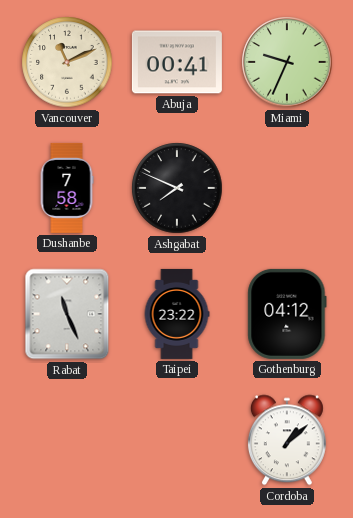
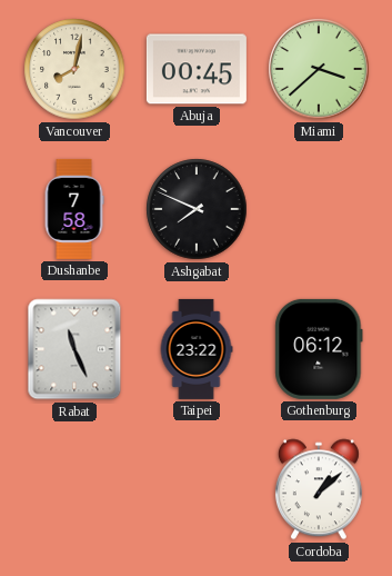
Vancouver: 11:11 -> 8:02
Abuja: 00:41 -> 00:45
Miami: 9:34 -> 3:38
Gothenburg: 04:12 -> 06:12
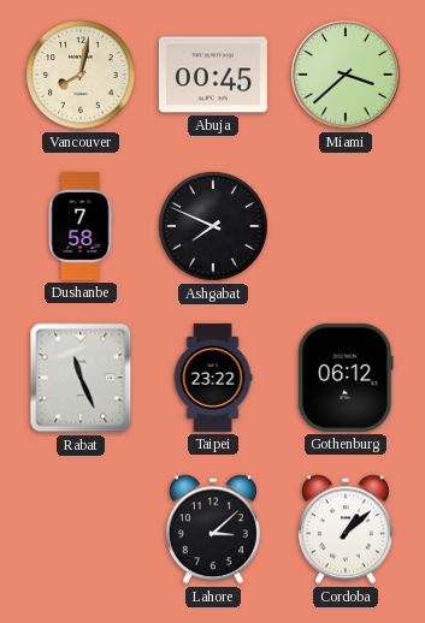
Lahore: none -> 3:08
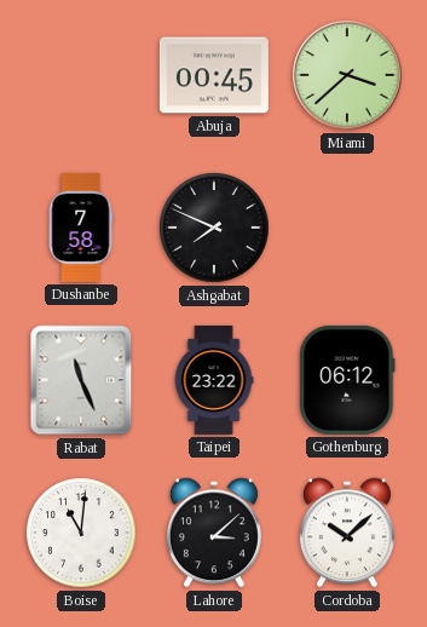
Vancouver: 8:02 -> none
Boise: none -> 11:01
Cordoba: 1:08 -> 10:08
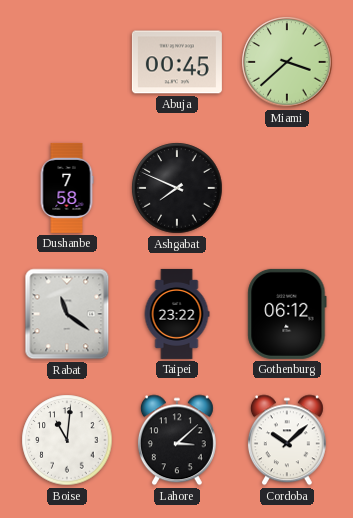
Rabat: 11:26 -> 11:21
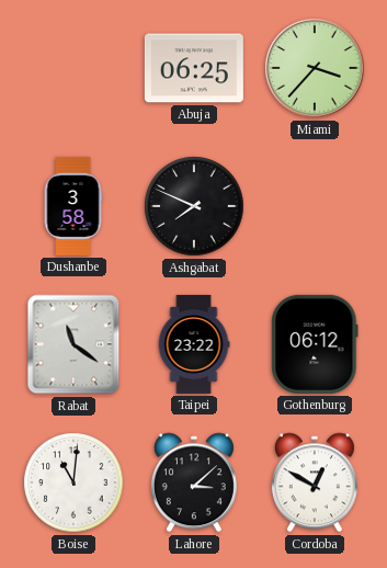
Abuja: 00:45 -> 06:25
Miami: 3:38 -> 3:37
Dushanbe: 7:58 -> 3:58
Cordoba: 10:08 -> 12:50
